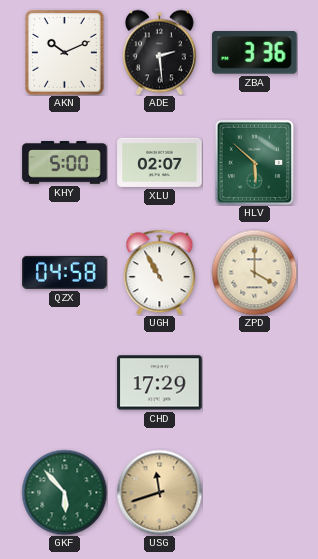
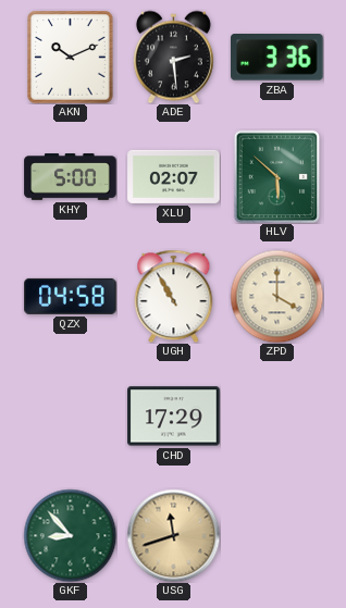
GKF: 5:53 -> 8:53
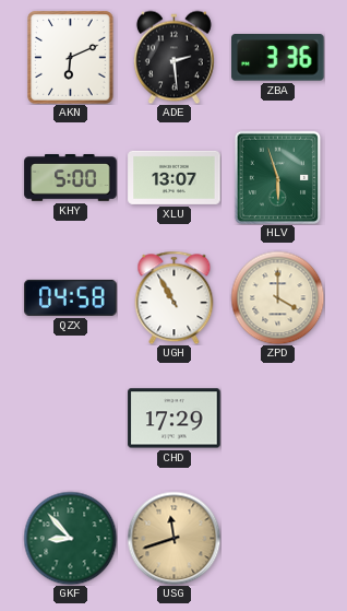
AKN: 10:11 -> 6:11
XLU: 02:07 -> 13:07
HLV: 5:52 -> 5:57
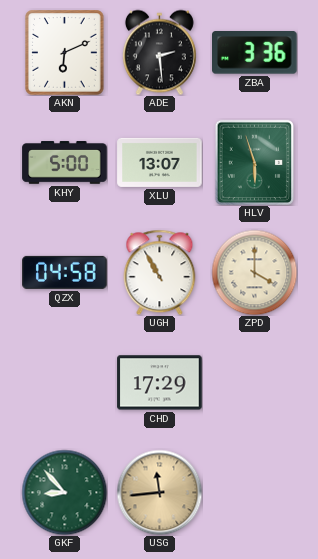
USG: 11:42 -> 11:44
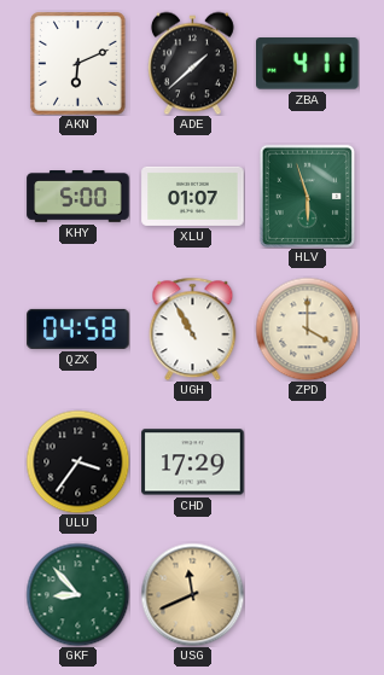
ADE: 2:29 -> 1:38
ZBA: 3:36 -> 4:11
XLU: 13:07 -> 01:07
ULU: none -> 3:36
USG: 11:44 -> 11:41
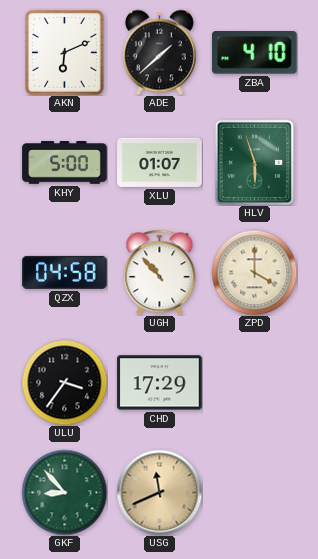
ZBA: 4:11 -> 4:10
UGH: 10:55 -> 10:53
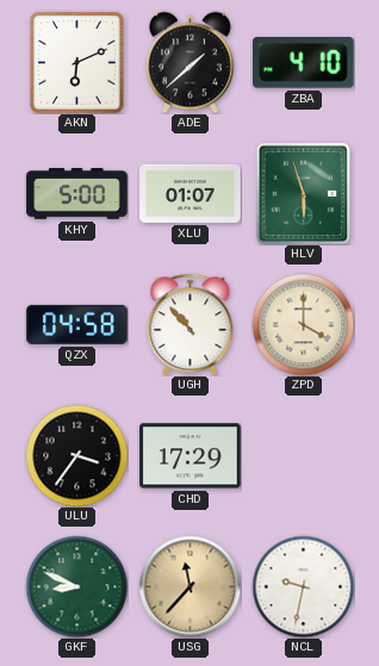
GKF: 8:53 -> 8:49
USG: 11:41 -> 11:37
NCL: none -> 9:32
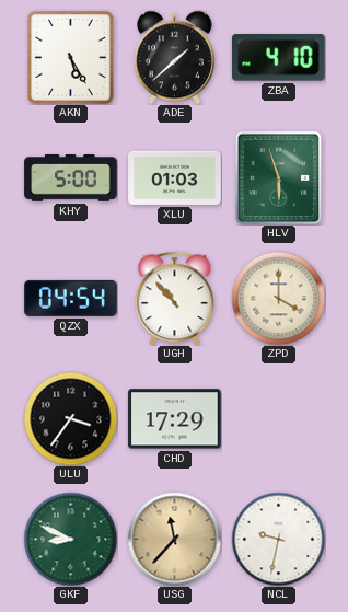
AKN: 6:11 -> 5:25
XLU: 01:07 -> 01:03
QZX: 04:58 -> 04:54
